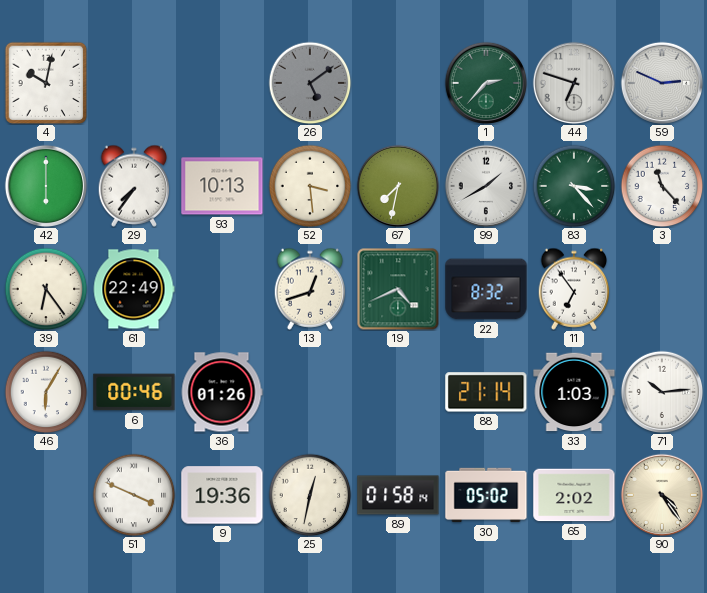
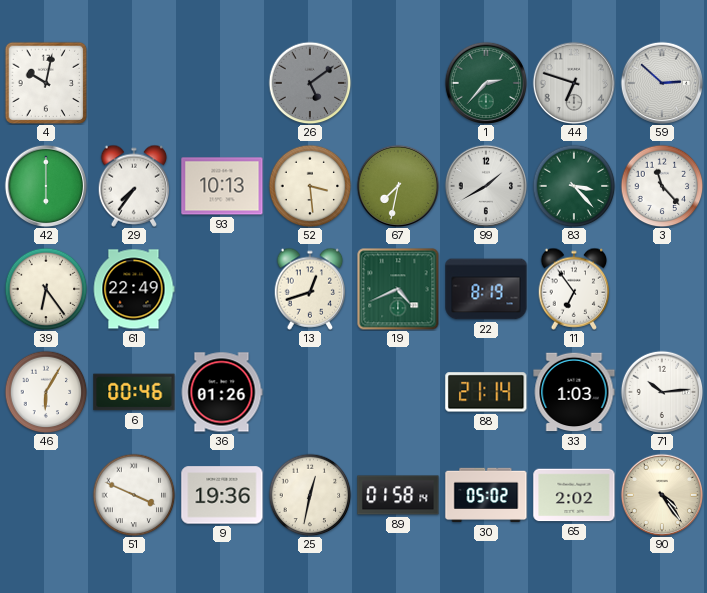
59: 2:49 -> 2:52
22: 8:32 -> 8:19
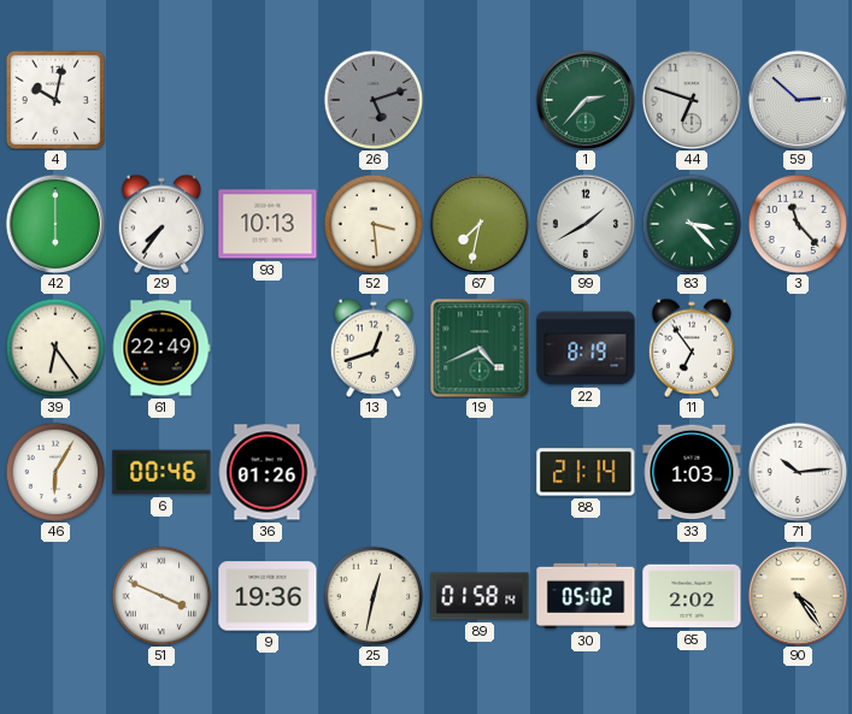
26: 5:09 -> 5:12
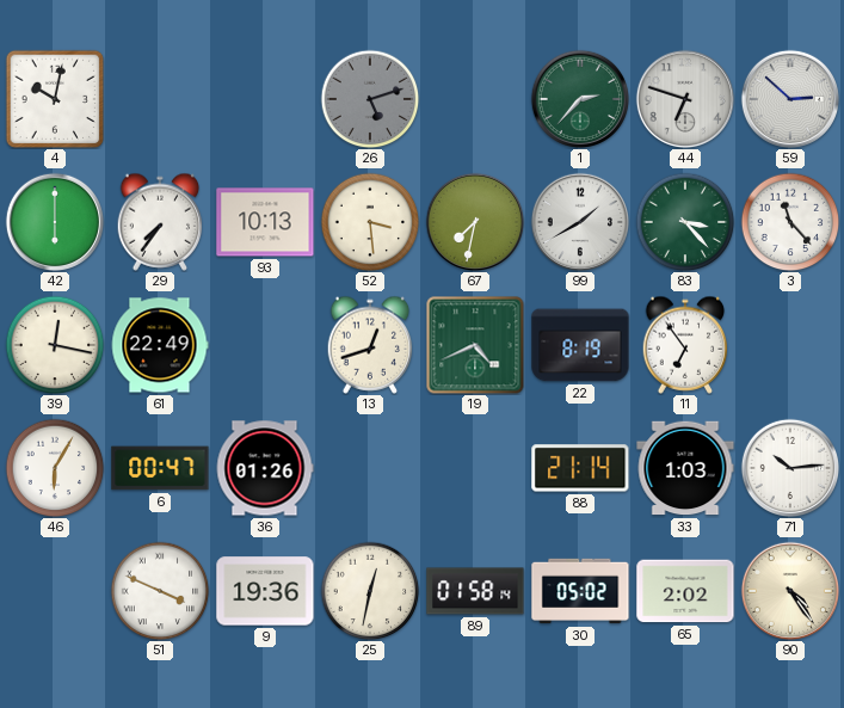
39: 6:24 -> 12:17
6: 00:46 -> 00:47
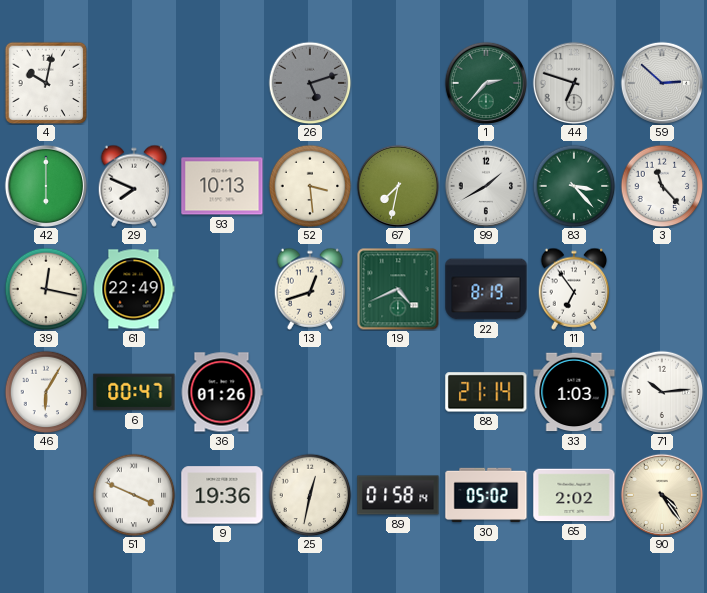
29: 7:36 -> 7:49
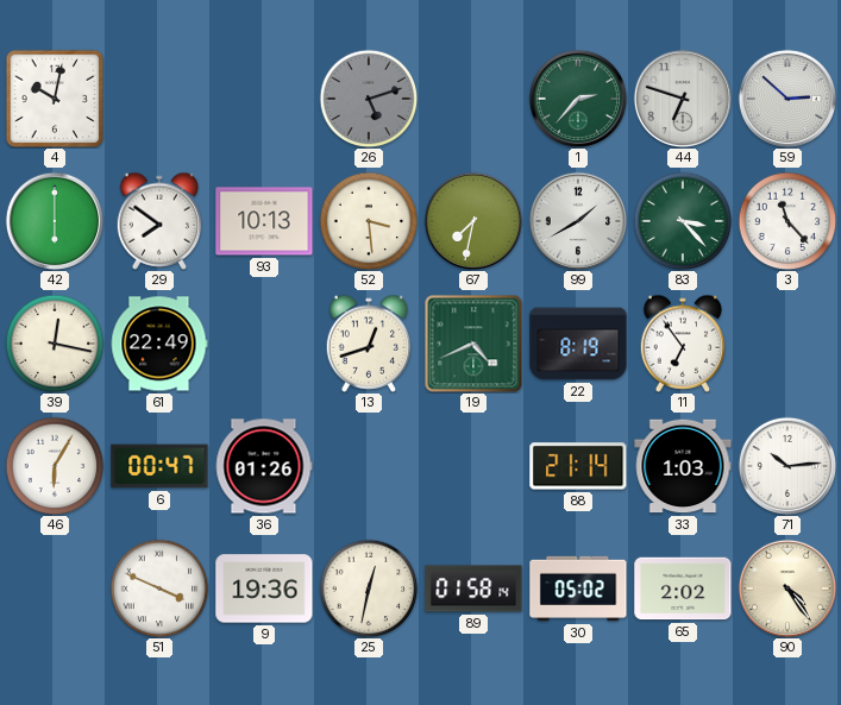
29: 7:49 -> 7:51
